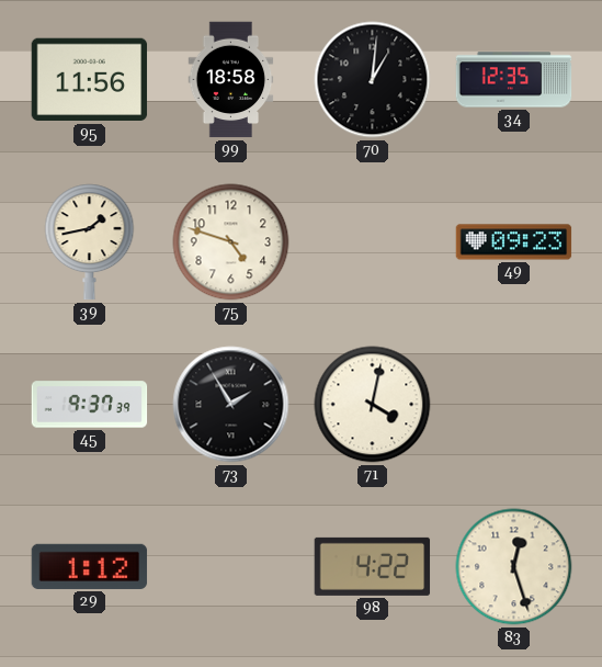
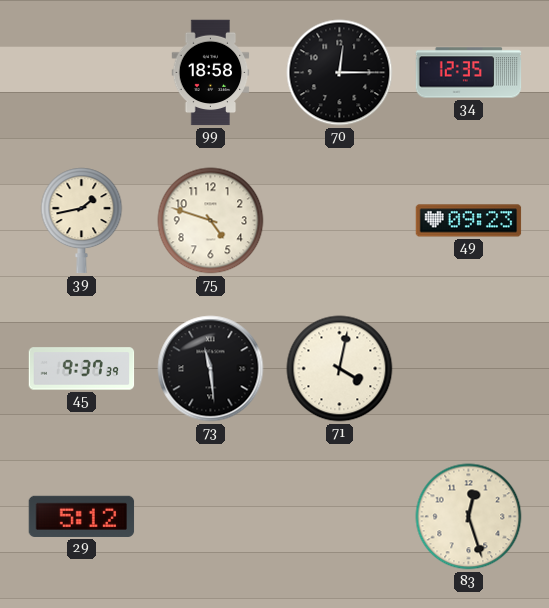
95: 11:56 -> none
70: 1:01 -> 12:15
73: 1:55 -> 11:29
29: 1:12 -> 5:12
98: 4:22 -> none
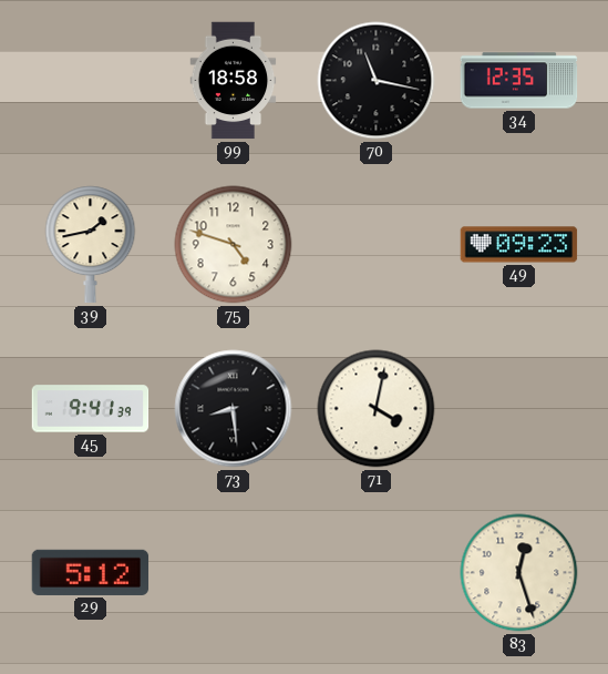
70: 12:15 -> 11:17
45: 9:37 -> 9:41
73: 11:29 -> 8:29
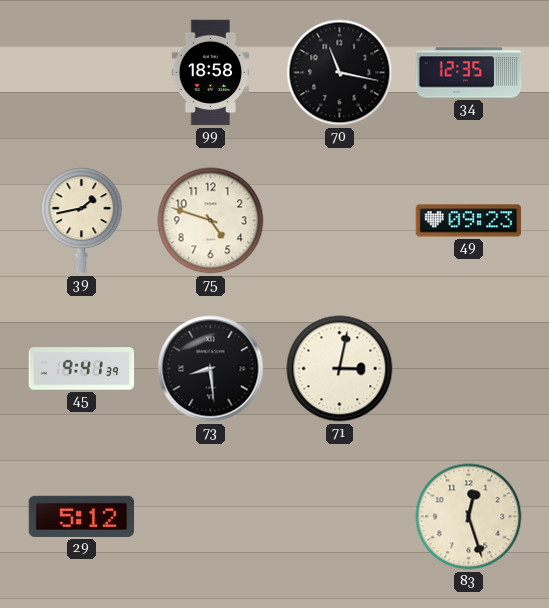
71: 4:02 -> 3:02
